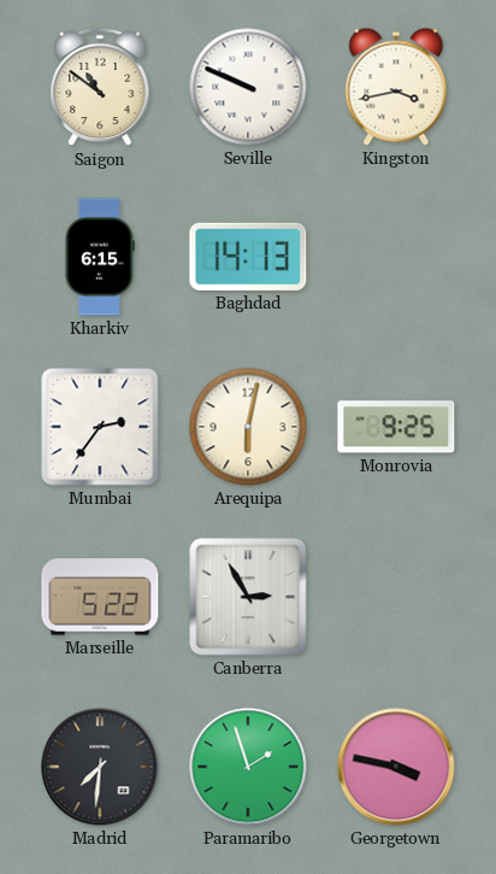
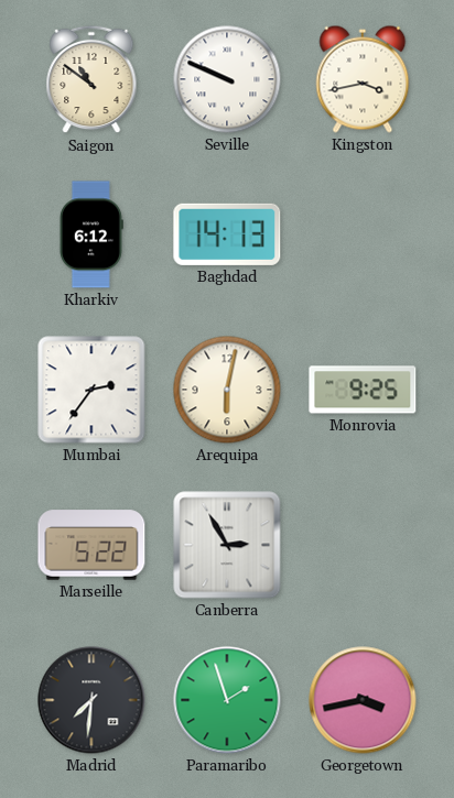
Kharkiv: 6:15 -> 6:12
Georgetown: 3:47 -> 3:43
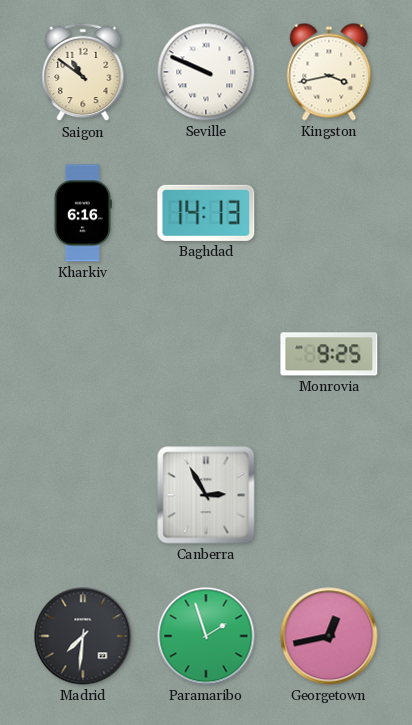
Kharkiv: 6:12 -> 6:16
Mumbai: 2:36 -> none
Arequipa: 6:02 -> none
Marseille: 5:22 -> none
Georgetown: 3:43 -> 12:43
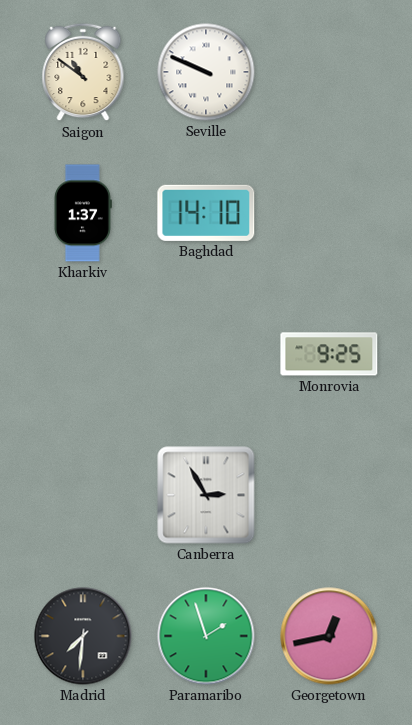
Kingston: 3:43 -> none
Kharkiv: 6:16 -> 1:37
Baghdad: 14:13 -> 14:10
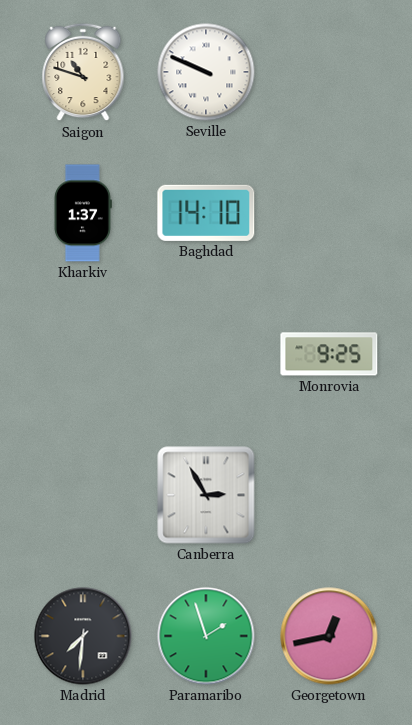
Saigon: 10:51 -> 10:48
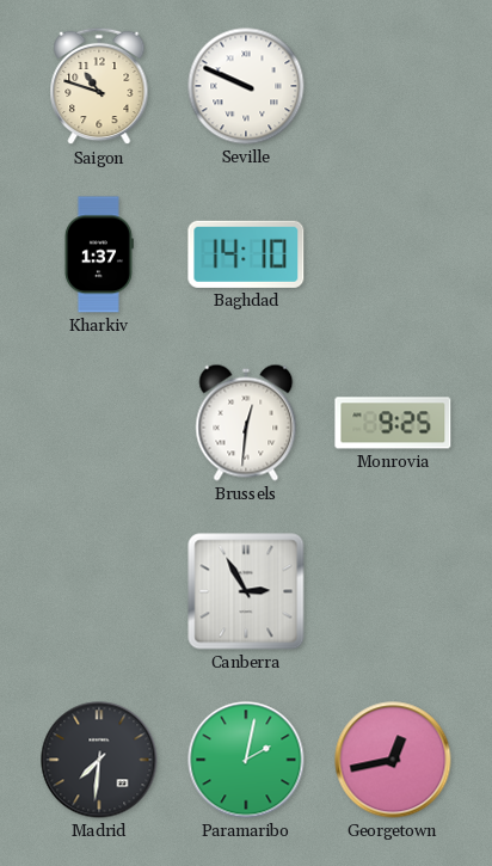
Brussels: none -> 12:31
Paramaribo: 1:57 -> 2:02
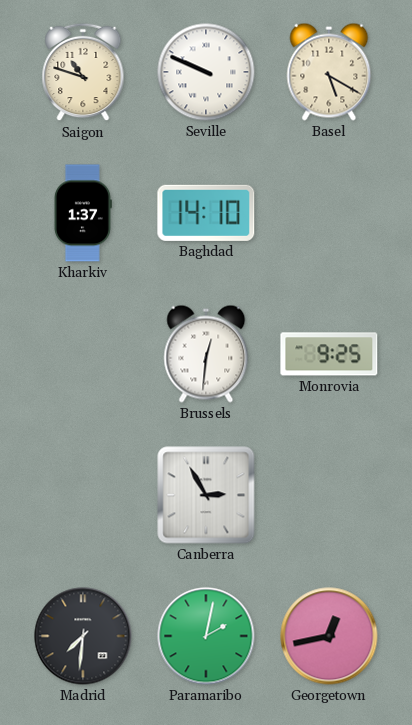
Basel: none -> 5:20
